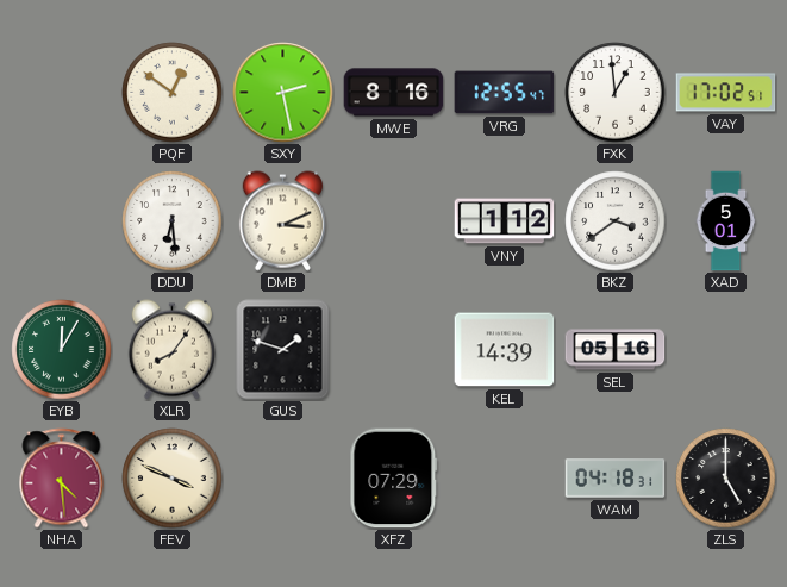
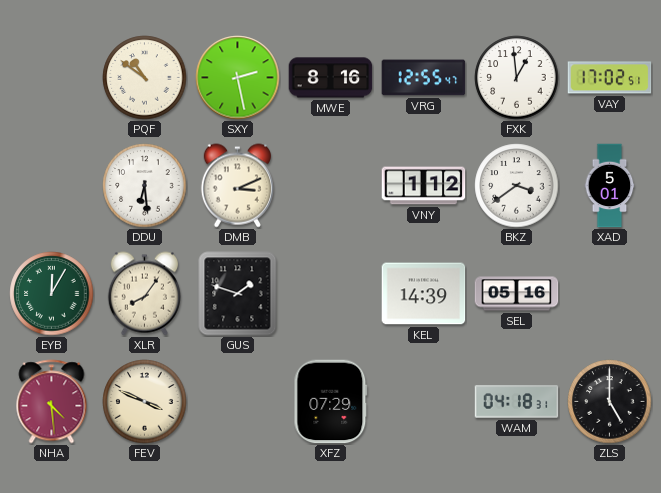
PQF: 12:51 -> 10:51
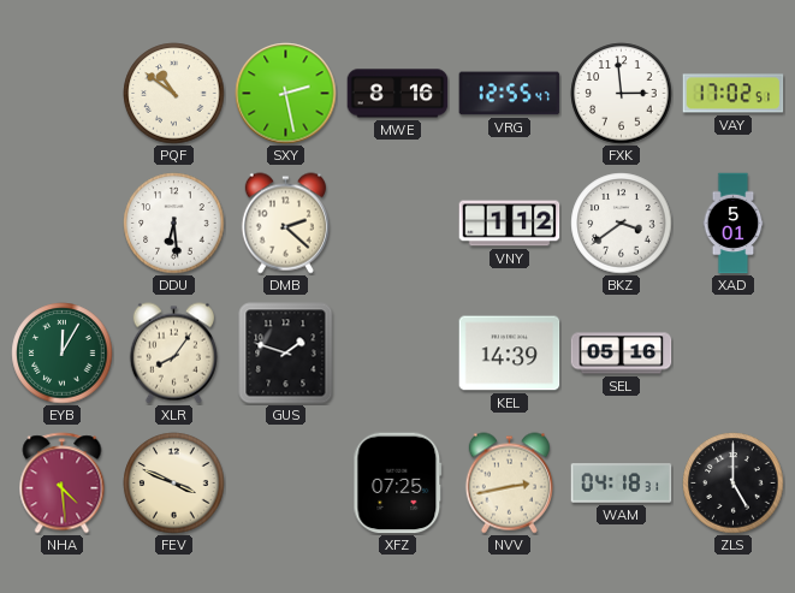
FXK: 12:59 -> 2:59
DMB: 3:11 -> 2:22
XFZ: 07:29 -> 07:25
NVV: none -> 2:43
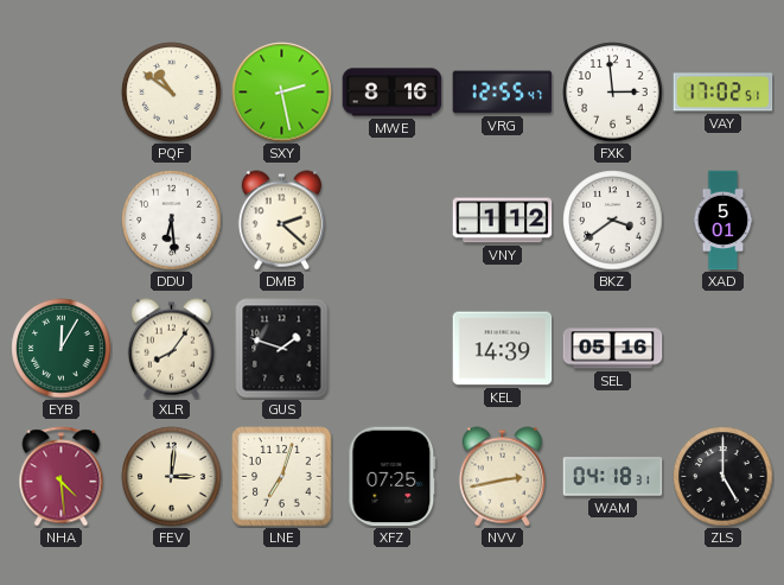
FEV: 3:49 -> 3:01
LNE: none -> 7:03
